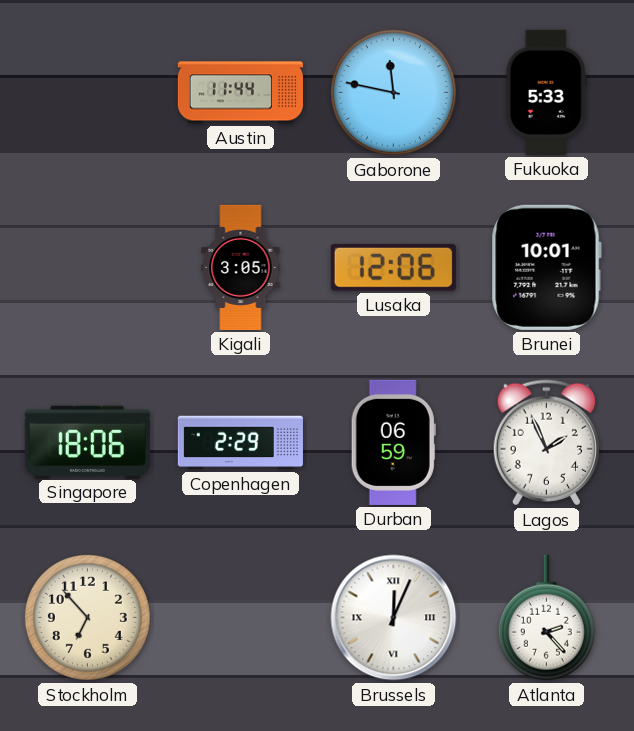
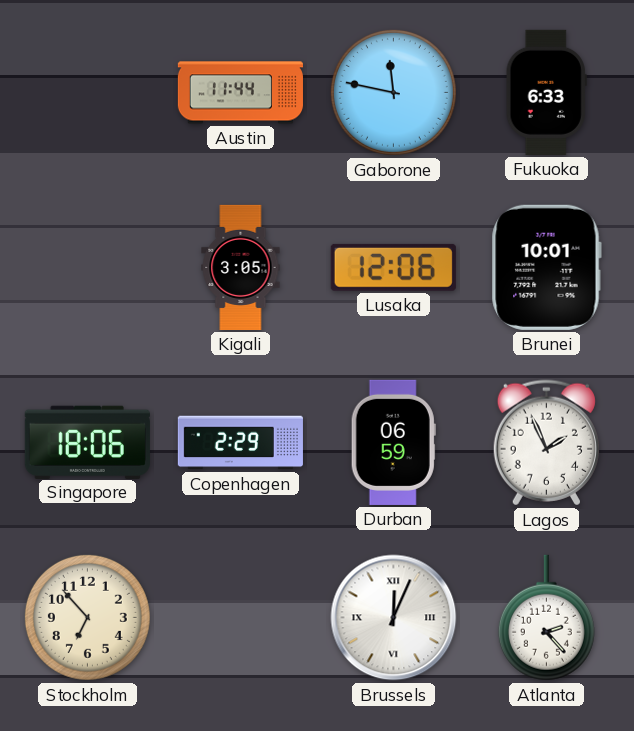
Fukuoka: 5:33 -> 6:33
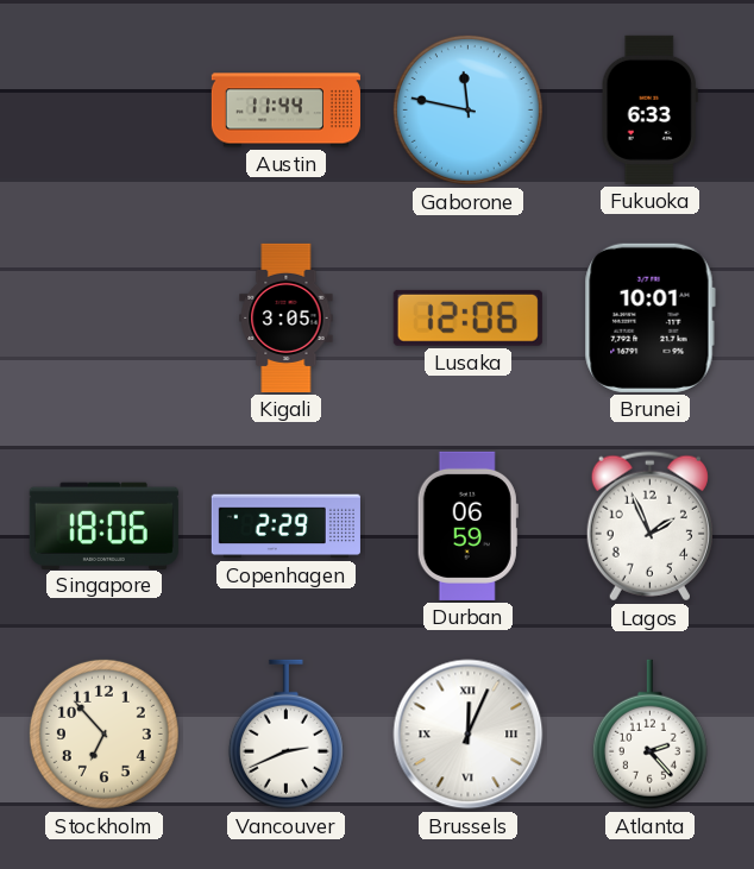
Vancouver: none -> 2:41
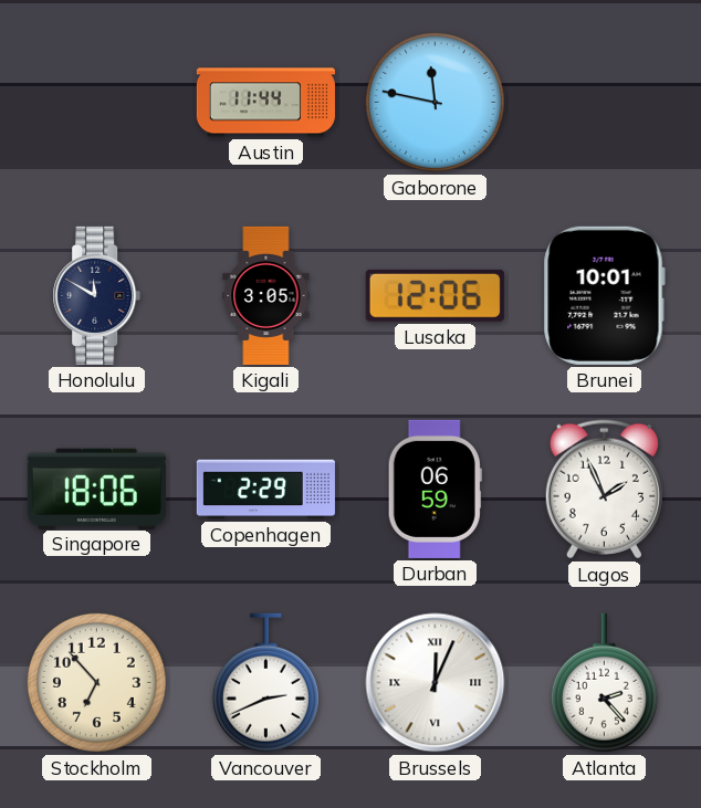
Fukuoka: 6:33 -> none
Honolulu: none -> 11:50
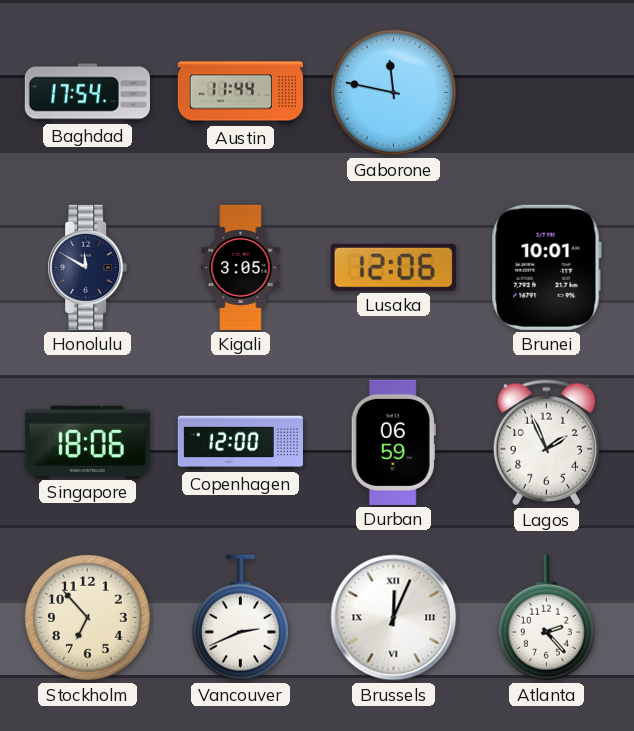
Baghdad: none -> 17:54
Copenhagen: 2:29 -> 12:00
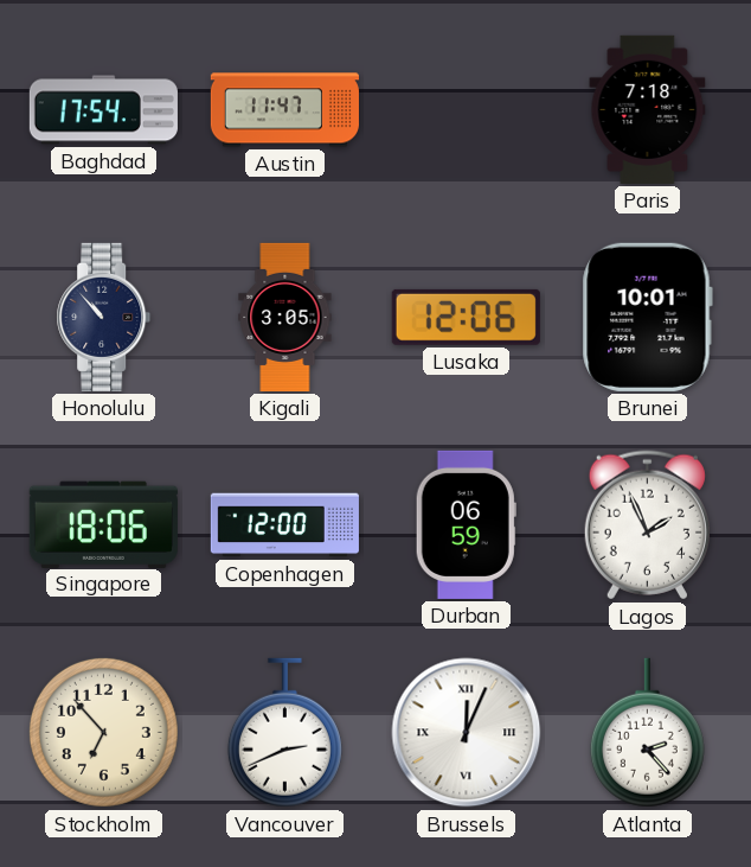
Austin: 11:44 -> 11:47
Gaborone: 11:47 -> none
Paris: none -> 7:18
Honolulu: 11:50 -> 10:53
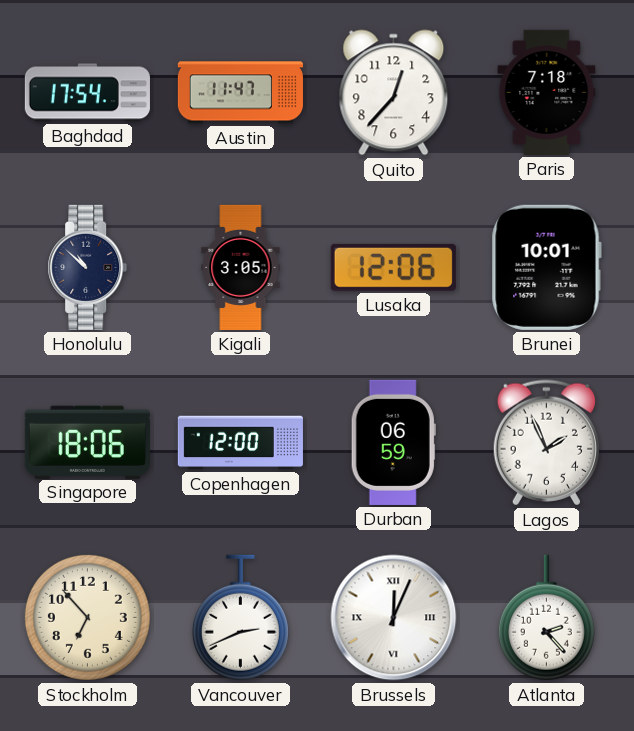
Quito: none -> 12:37
Honolulu: 10:53 -> 10:52
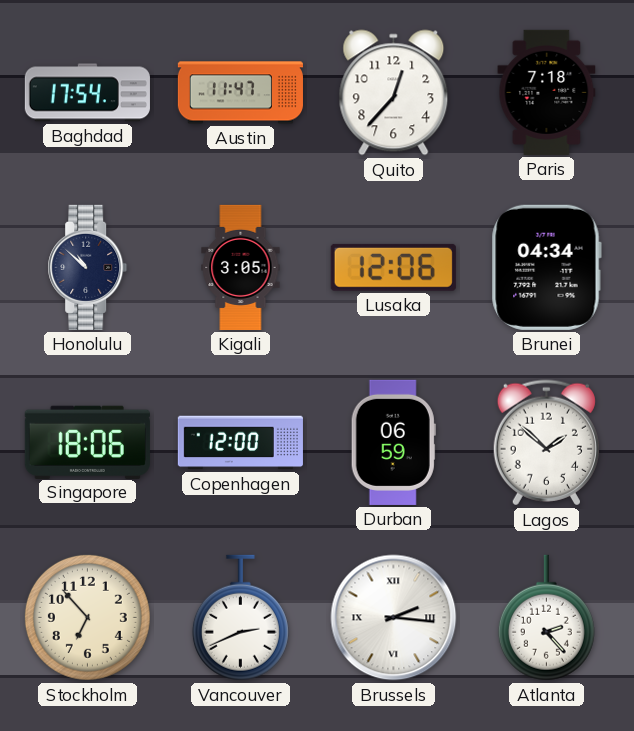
Brunei: 10:01 -> 04:34
Lagos: 1:56 -> 1:52
Brussels: 12:04 -> 2:16
